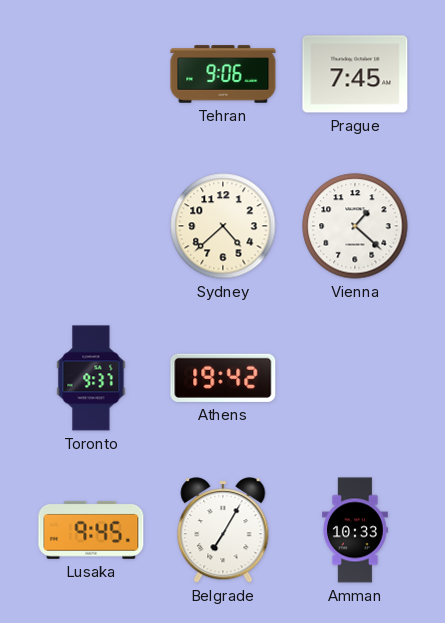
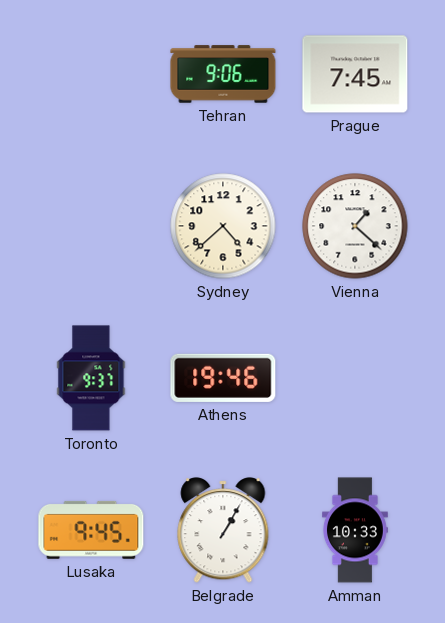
Athens: 19:42 -> 19:46
Belgrade: 7:05 -> 1:05
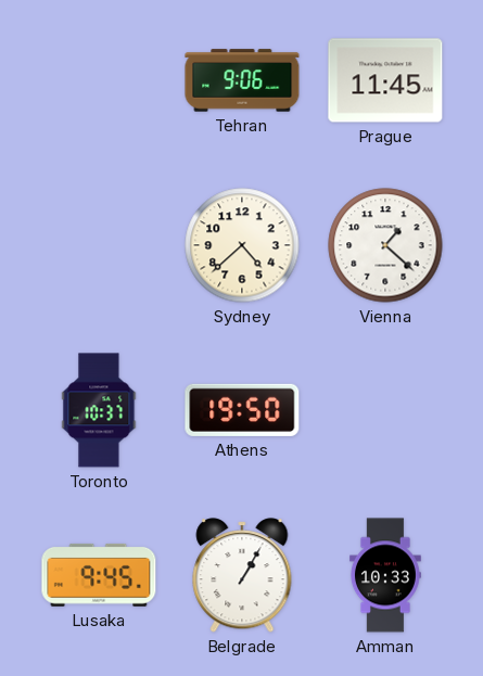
Prague: 7:45 -> 11:45
Toronto: 9:37 -> 10:37
Athens: 19:46 -> 19:50
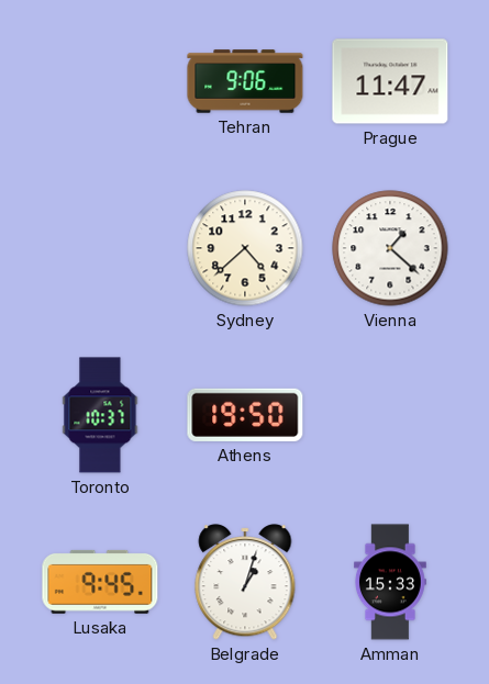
Prague: 11:45 -> 11:47
Belgrade: 1:05 -> 1:03
Amman: 10:33 -> 15:33
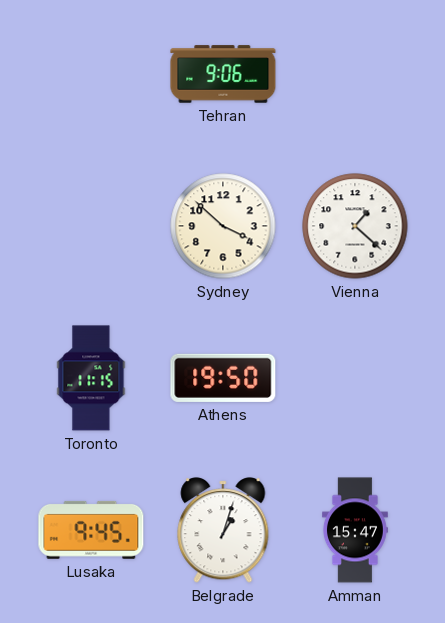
Prague: 11:47 -> none
Sydney: 4:38 -> 3:52
Toronto: 10:37 -> 11:15
Amman: 15:33 -> 15:47
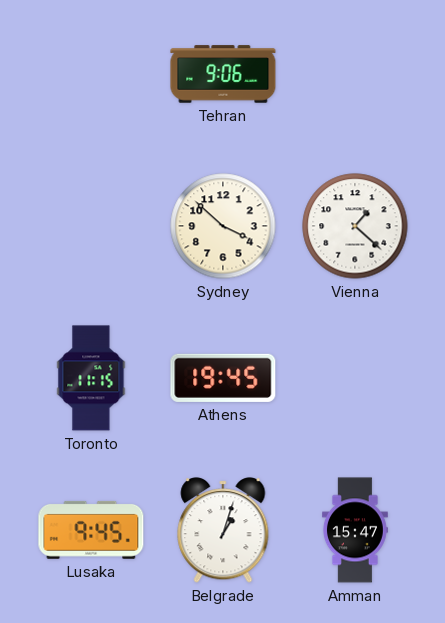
Athens: 19:50 -> 19:45
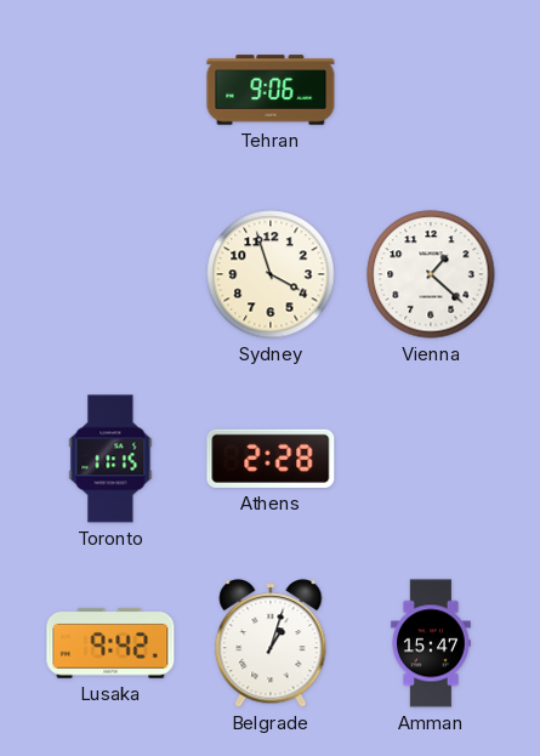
Sydney: 3:52 -> 3:57
Athens: 19:45 -> 2:28
Lusaka: 9:45 -> 9:42
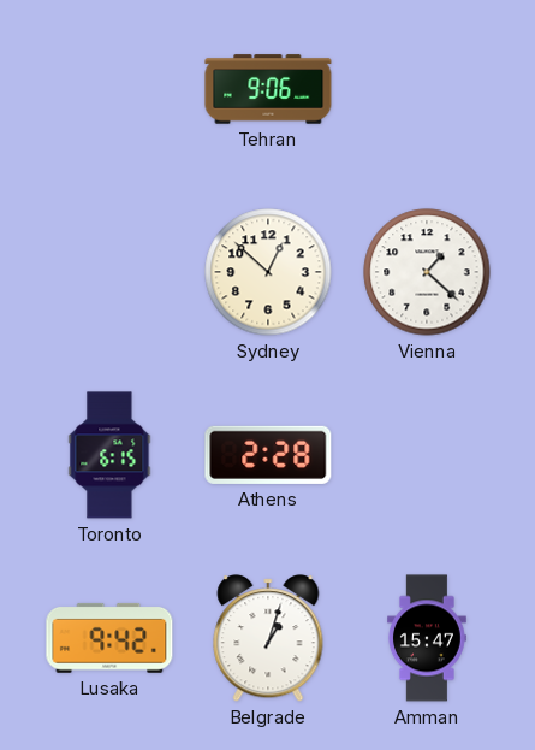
Sydney: 3:57 -> 12:52
Toronto: 11:15 -> 6:15
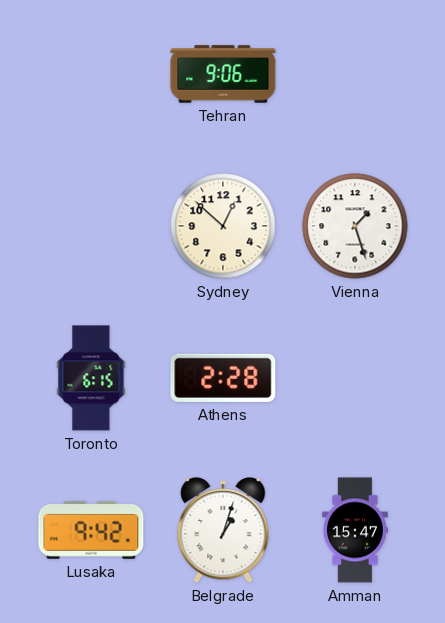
Vienna: 1:22 -> 1:27
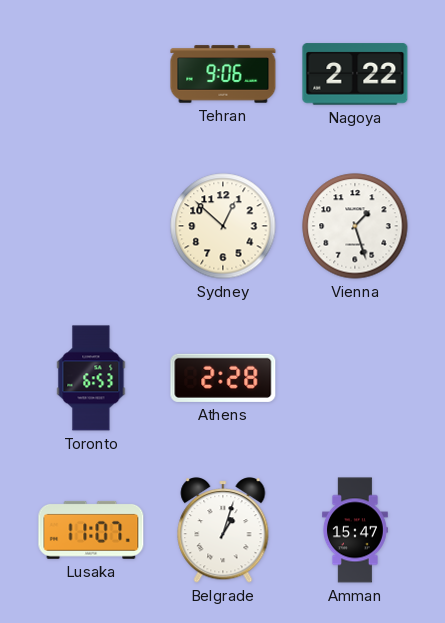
Nagoya: none -> 2:22
Toronto: 6:15 -> 6:53
Lusaka: 9:42 -> 11:07
